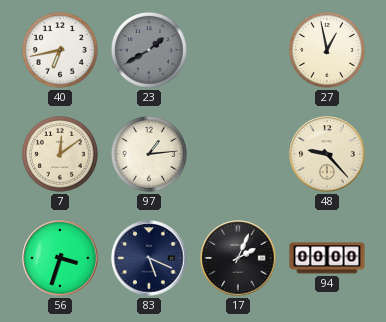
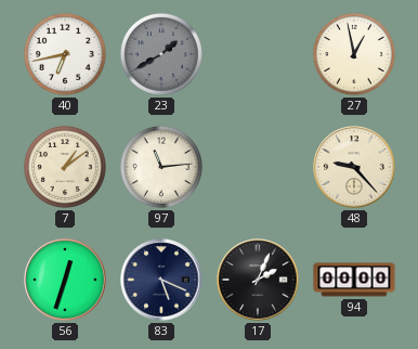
7: 12:09 -> 1:09
97: 1:14 -> 11:14
56: 3:33 -> 12:33
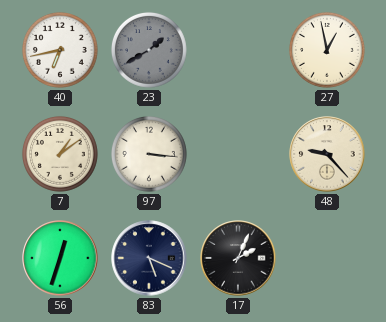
97: 11:14 -> 3:16
94: 00:00 -> none
